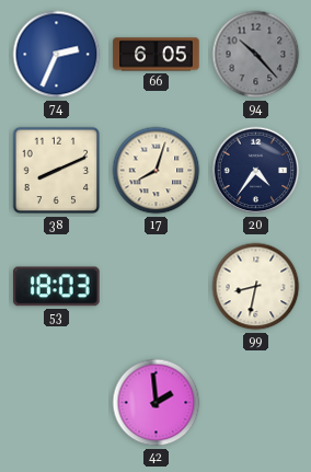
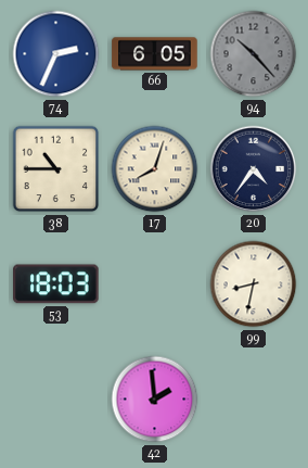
38: 8:11 -> 10:45
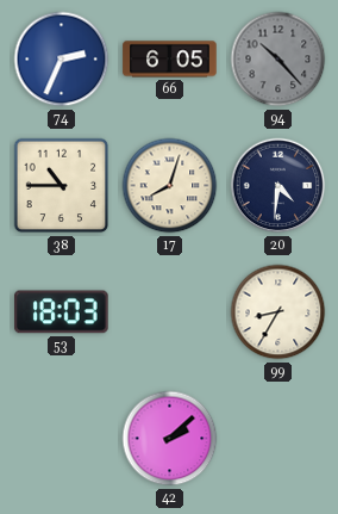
20: 4:36 -> 4:31
99: 8:32 -> 8:35
42: 1:59 -> 2:08
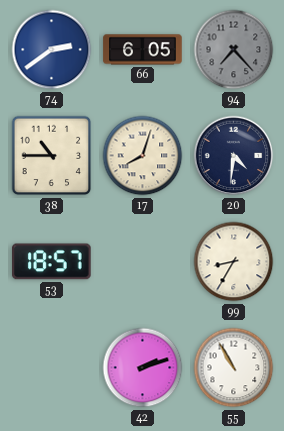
74: 2:34 -> 2:39
94: 10:23 -> 7:23
53: 18:03 -> 18:57
42: 2:08 -> 2:12
55: none -> 10:55
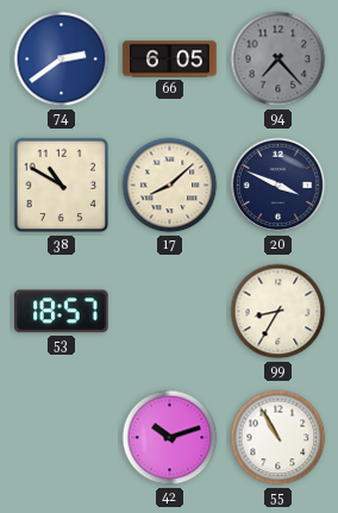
38: 10:45 -> 10:50
17: 8:03 -> 8:08
20: 4:31 -> 3:49
42: 2:12 -> 10:12
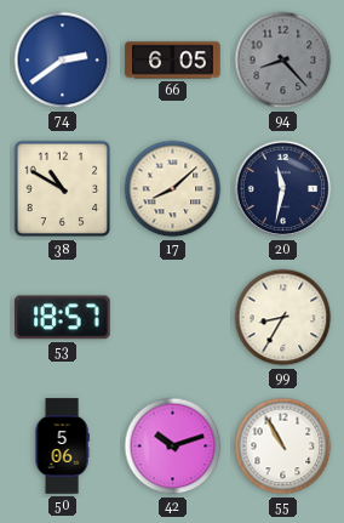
94: 7:23 -> 8:23
20: 3:49 -> 11:32
50: none -> 5:06
